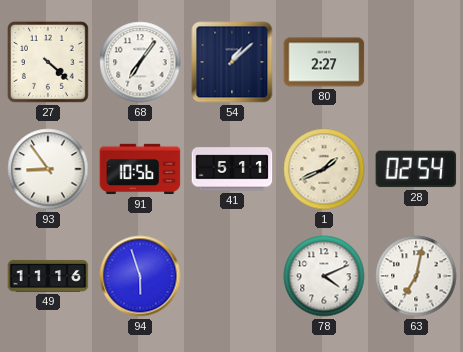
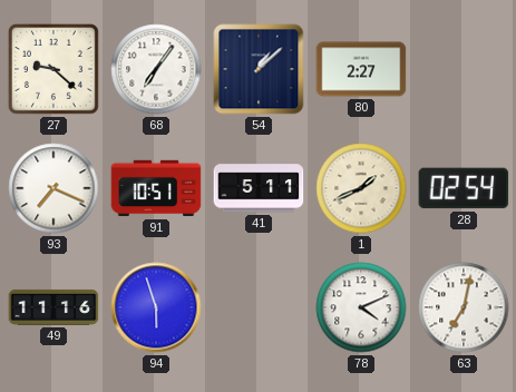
27: 4:22 -> 9:22
93: 8:54 -> 7:19
91: 10:56 -> 10:51
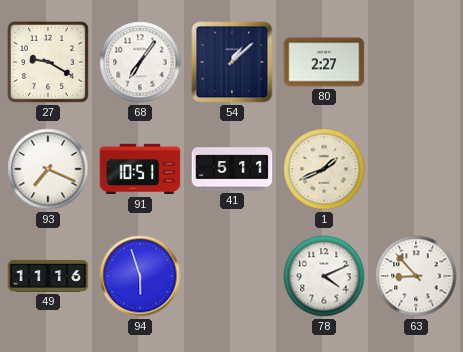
27: 9:22 -> 9:20
28: 02:54 -> none
63: 7:02 -> 8:53
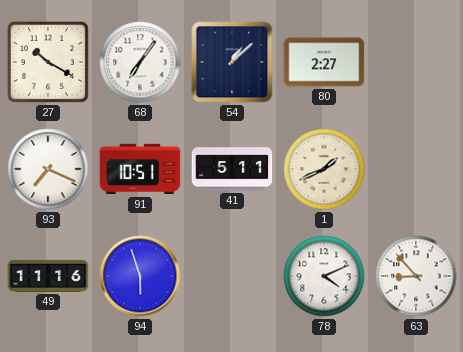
27: 9:20 -> 10:20
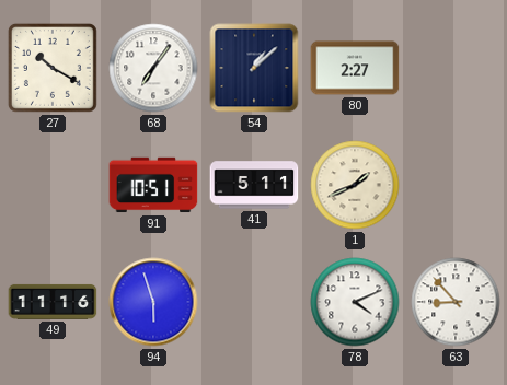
93: 7:19 -> none
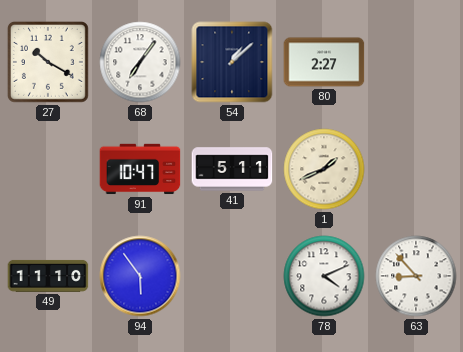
91: 10:51 -> 10:47
49: 11:16 -> 11:10
94: 5:57 -> 5:54
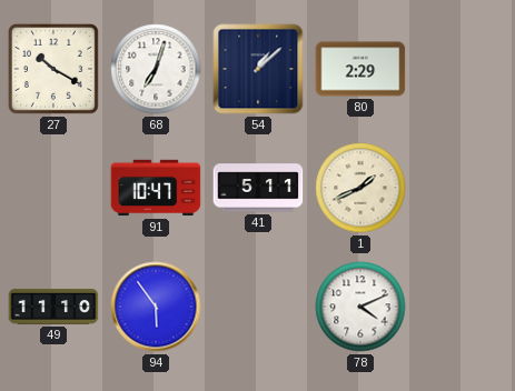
68: 7:06 -> 7:03
80: 2:27 -> 2:29
63: 8:53 -> none
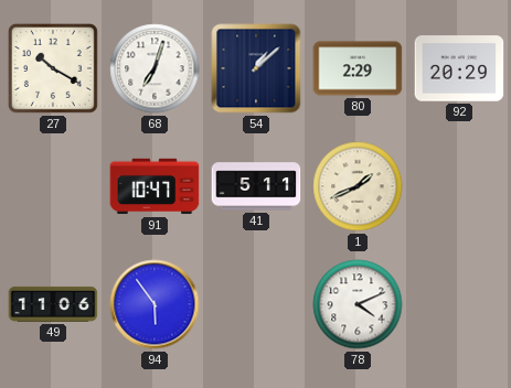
92: none -> 20:29
49: 11:10 -> 11:06
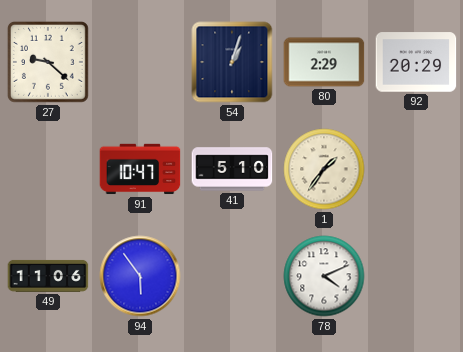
27: 10:20 -> 9:22
68: 7:03 -> none
54: 1:08 -> 1:03
41: 5:11 -> 5:10
1: 1:41 -> 1:36
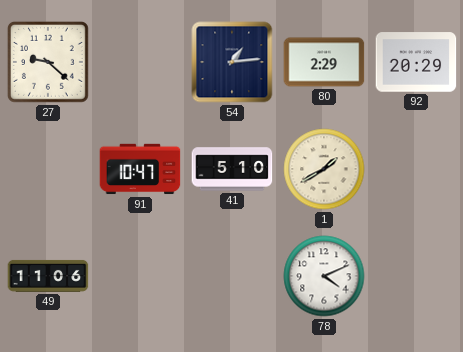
54: 1:03 -> 1:14
1: 1:36 -> 1:40
94: 5:54 -> none
